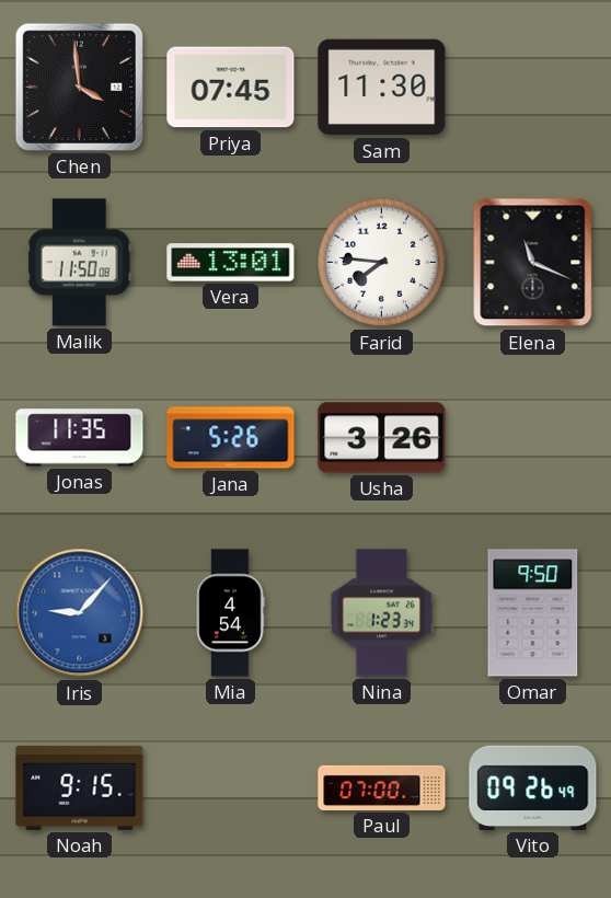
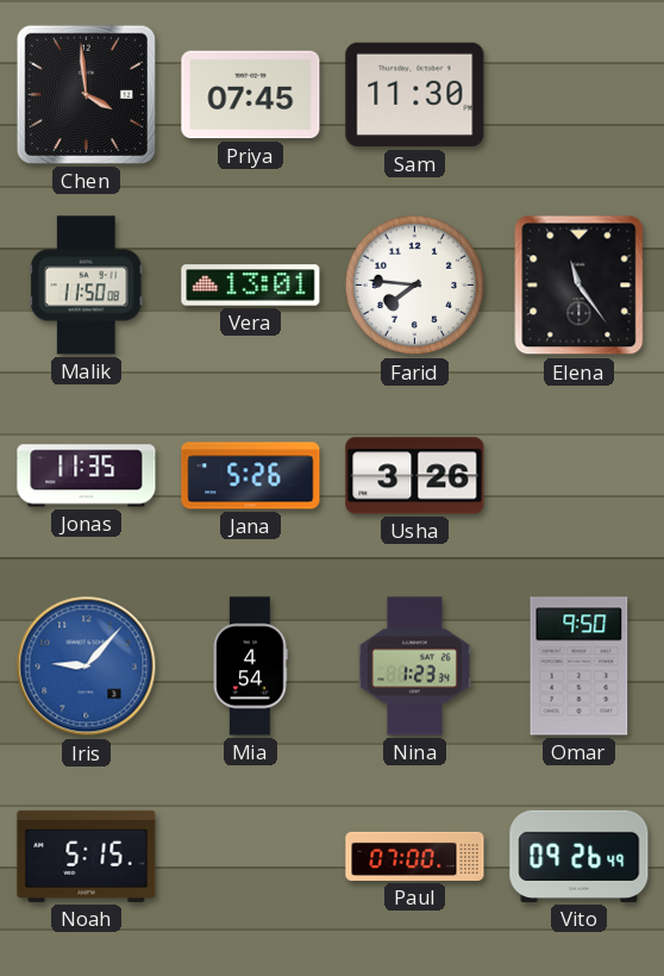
Elena: 11:19 -> 11:24
Noah: 9:15 -> 5:15
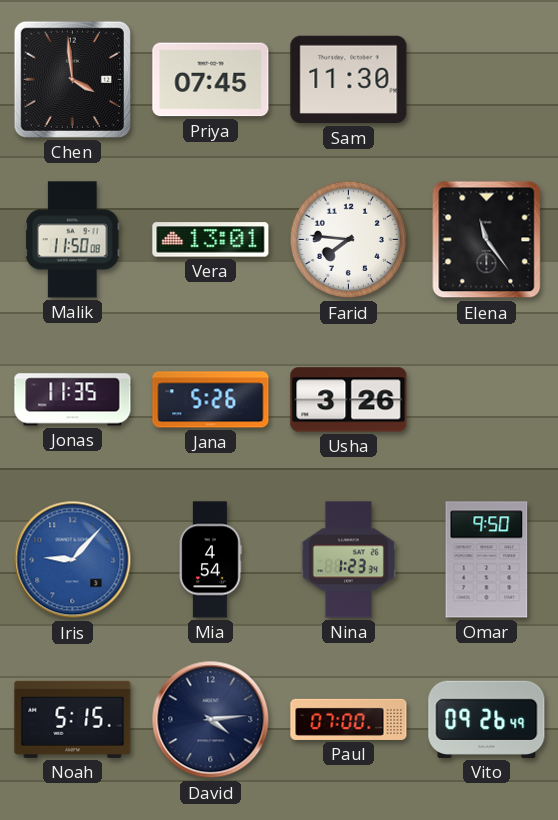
David: none -> 4:14
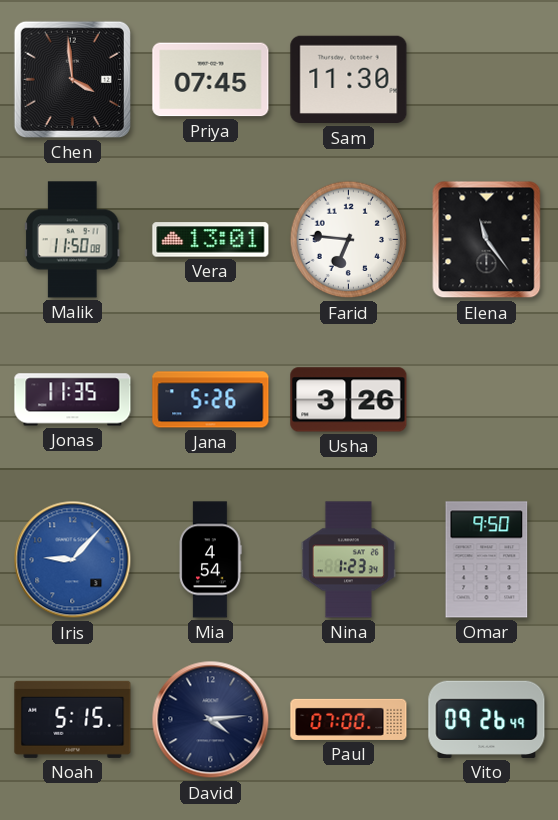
Farid: 7:46 -> 6:46
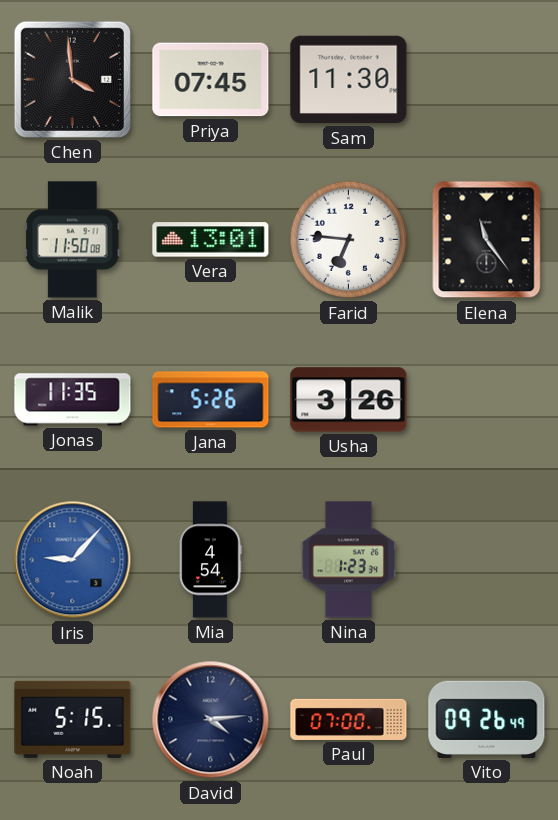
Omar: 9:50 -> none
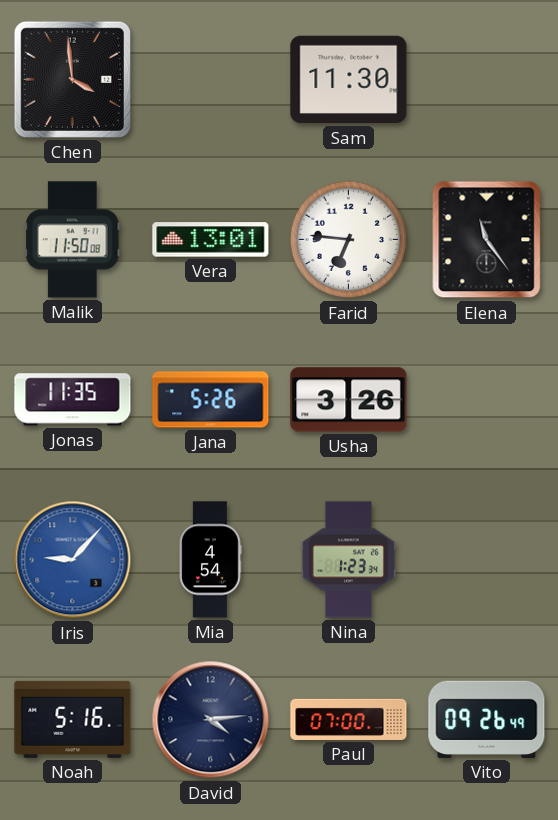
Priya: 07:45 -> none
Noah: 5:15 -> 5:16
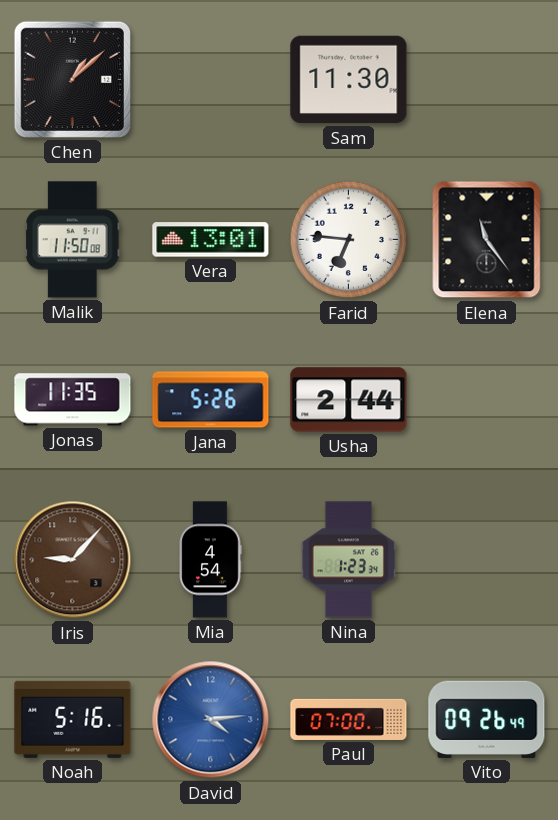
Chen: 3:59 -> 1:08
Usha: 3:26 -> 2:44
Iris dial: blue -> brown
David dial: navy -> blue
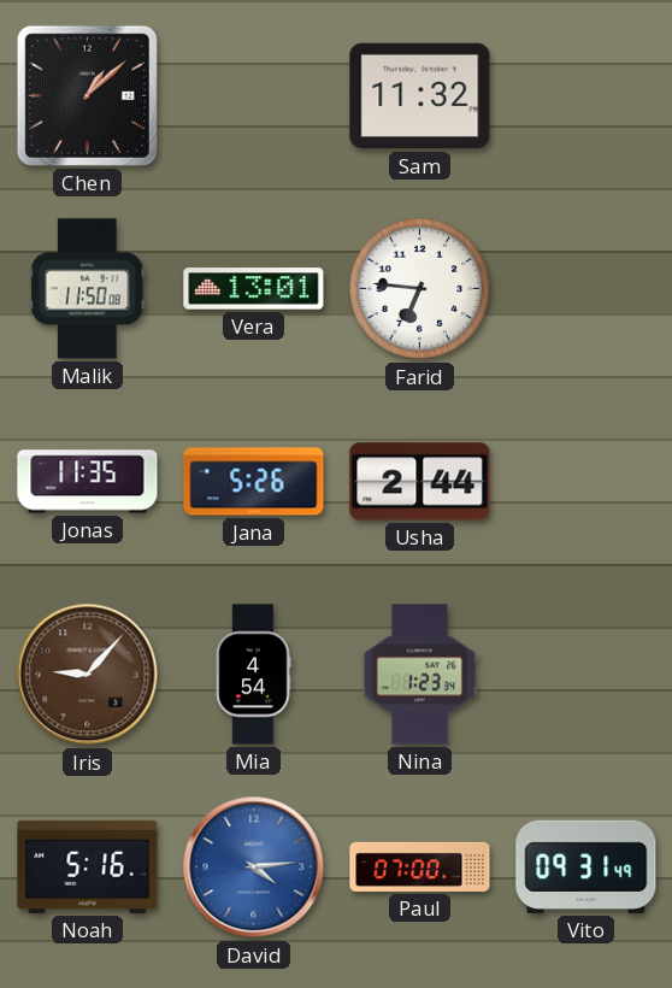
Sam: 11:30 -> 11:32
Elena: 11:24 -> none
Vito: 09:26 -> 09:31
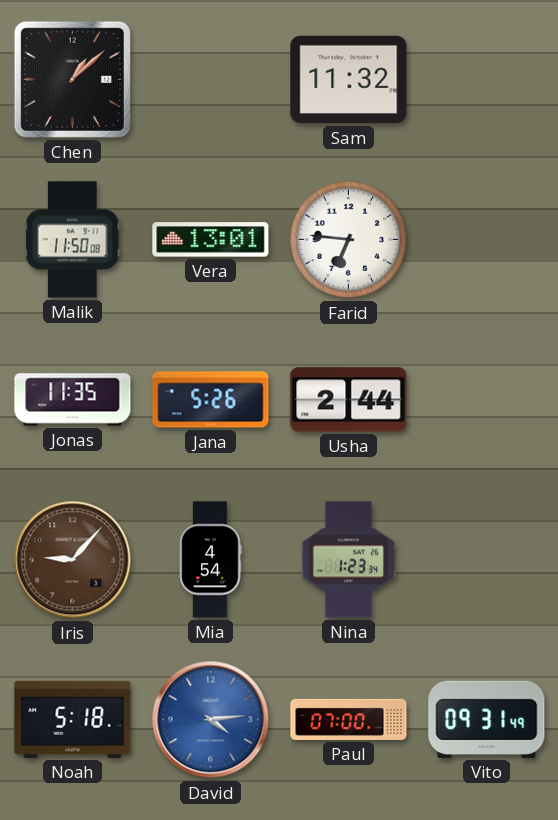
Noah: 5:16 -> 5:18
